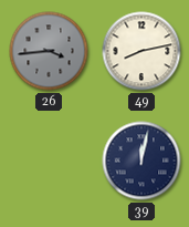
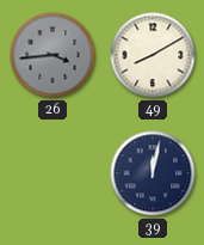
49: 8:13 -> 8:10
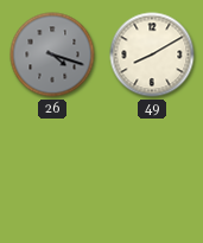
26: 3:44 -> 4:18
39: 12:02 -> none
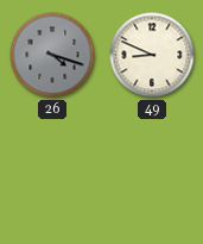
49: 8:10 -> 8:49
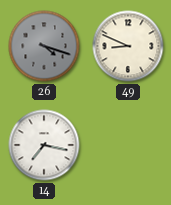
14: none -> 7:17
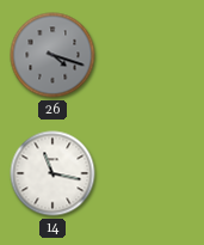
49: 8:49 -> none
14: 7:17 -> 11:17
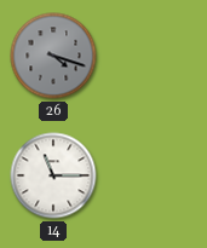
14: 11:17 -> 11:15
